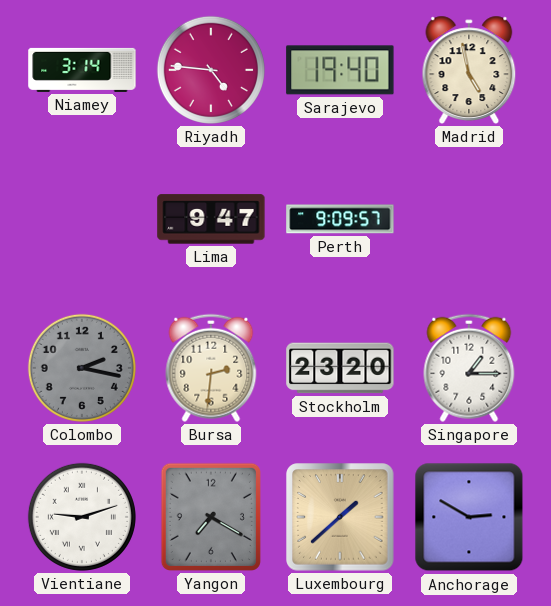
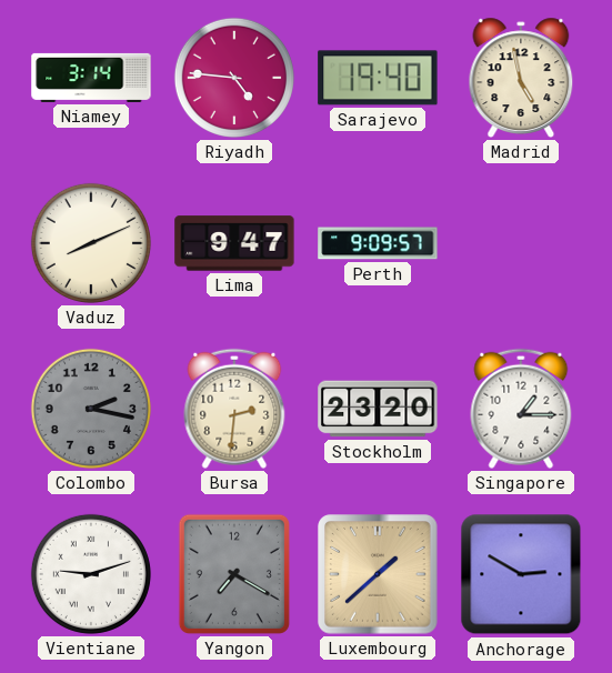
Vaduz: none -> 8:11
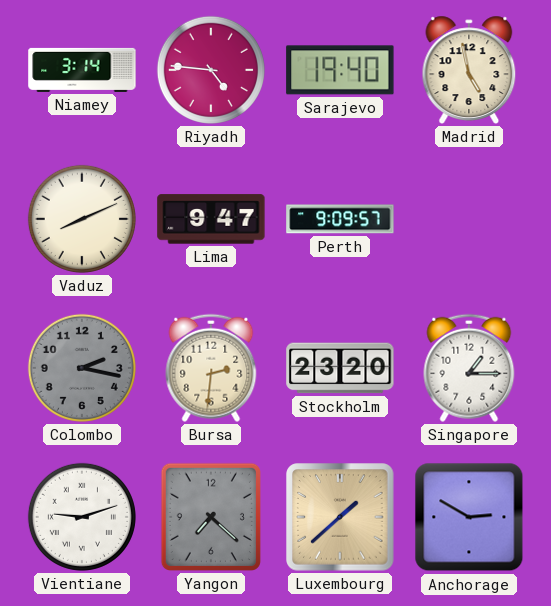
Yangon: 7:20 -> 7:22
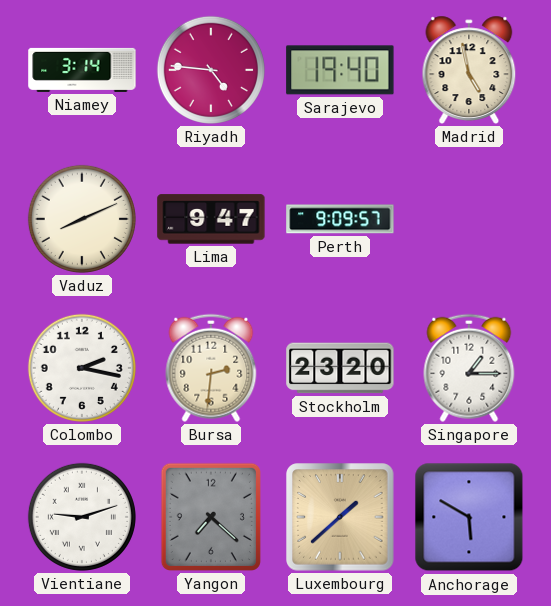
Colombo dial: grey -> white
Anchorage: 2:50 -> 5:50
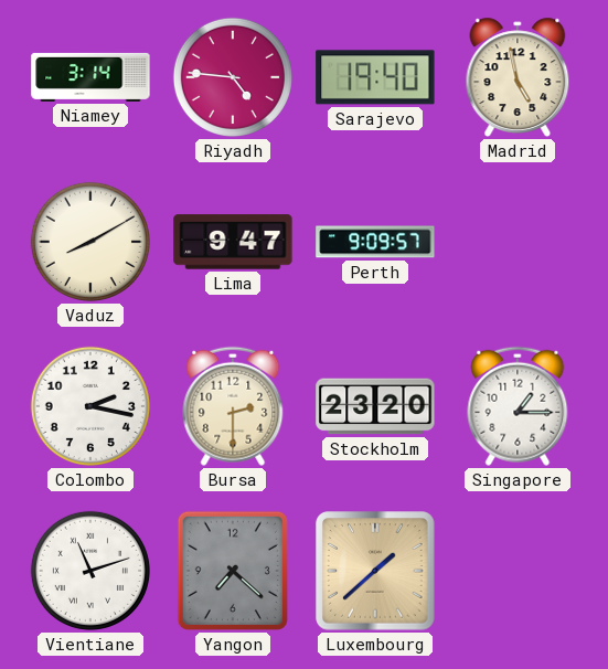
Vaduz: 8:11 -> 8:10
Bursa: 2:31 -> 2:30
Vientiane: 9:12 -> 11:12
Anchorage: 5:50 -> none
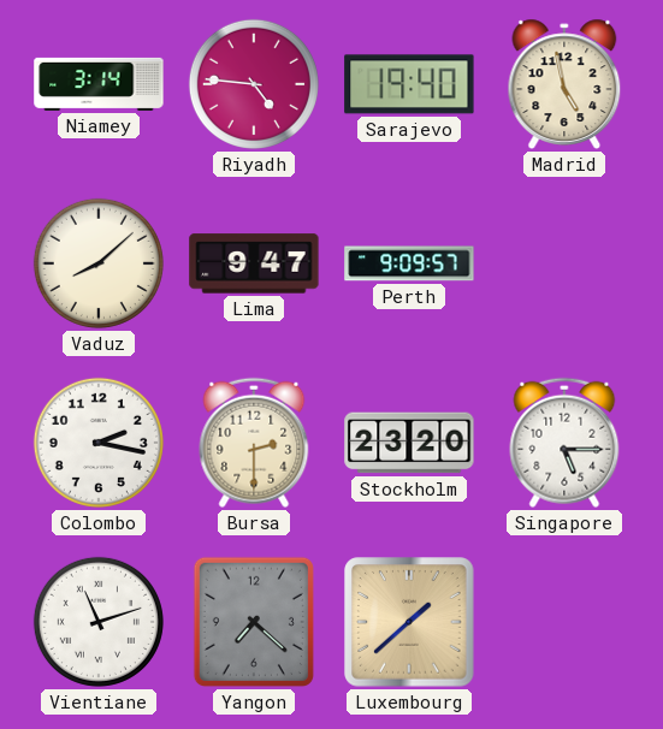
Vaduz: 8:10 -> 8:08
Singapore: 1:15 -> 5:15
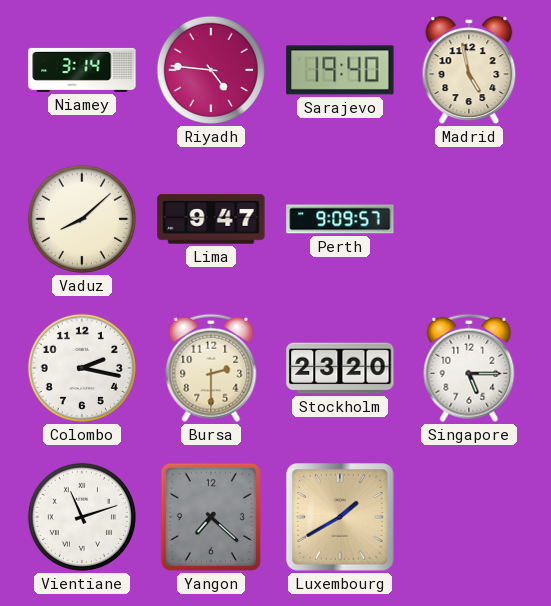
Luxembourg: 1:38 -> 1:40
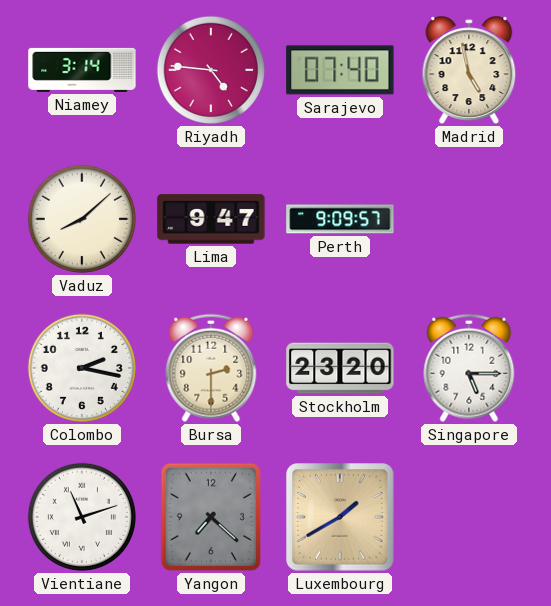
Sarajevo: 19:40 -> 07:40
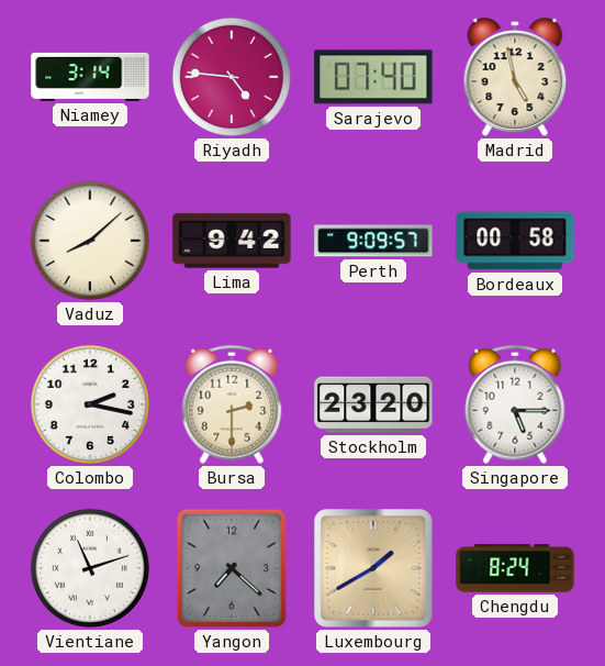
Lima: 9:47 -> 9:42
Bordeaux: none -> 00:58
Chengdu: none -> 8:24
